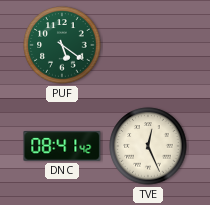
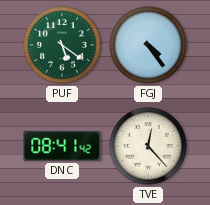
FGJ: none -> 4:24
TVE: 12:26 -> 12:23
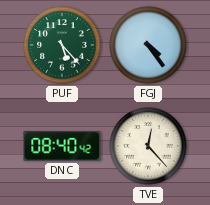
PUF: 5:21 -> 5:23
DNC: 08:41 -> 08:40
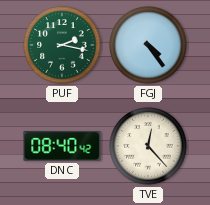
PUF: 5:23 -> 2:17
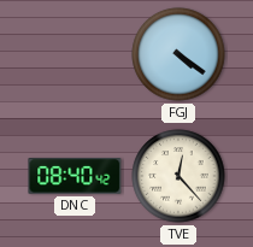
PUF: 2:17 -> none
FGJ: 4:24 -> 4:21
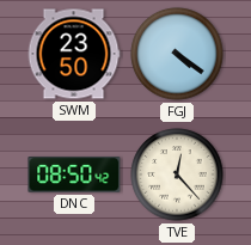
SWM: none -> 23:50
DNC: 08:40 -> 08:50
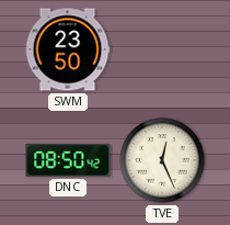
FGJ: 4:21 -> none
TVE: 12:23 -> 12:26
